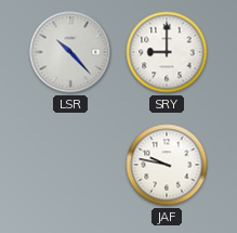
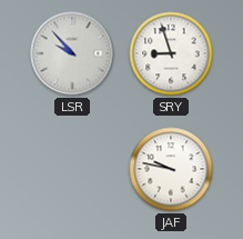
LSR: 10:23 -> 9:53
SRY: 9:00 -> 8:57
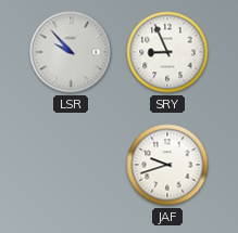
SRY: 8:57 -> 8:56
JAF: 9:47 -> 9:42
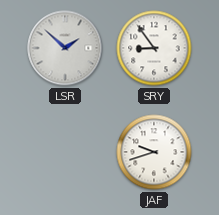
LSR: 9:53 -> 1:52
SRY: 8:56 -> 8:54
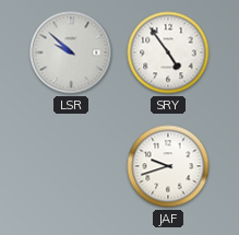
LSR: 1:52 -> 9:52
SRY: 8:54 -> 4:54
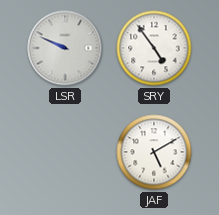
LSR: 9:52 -> 9:49
JAF: 9:42 -> 5:10
